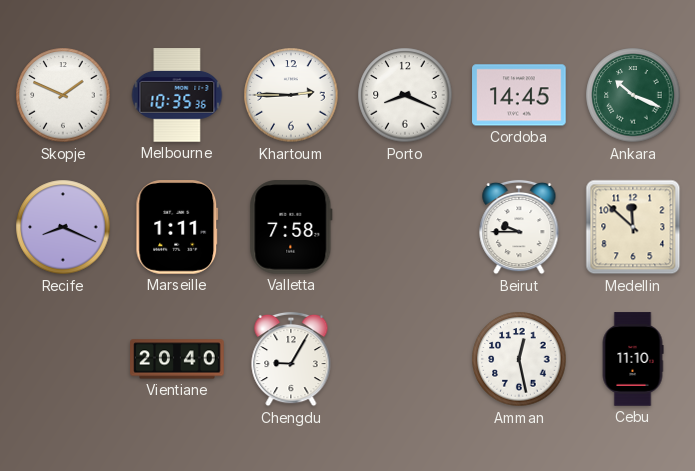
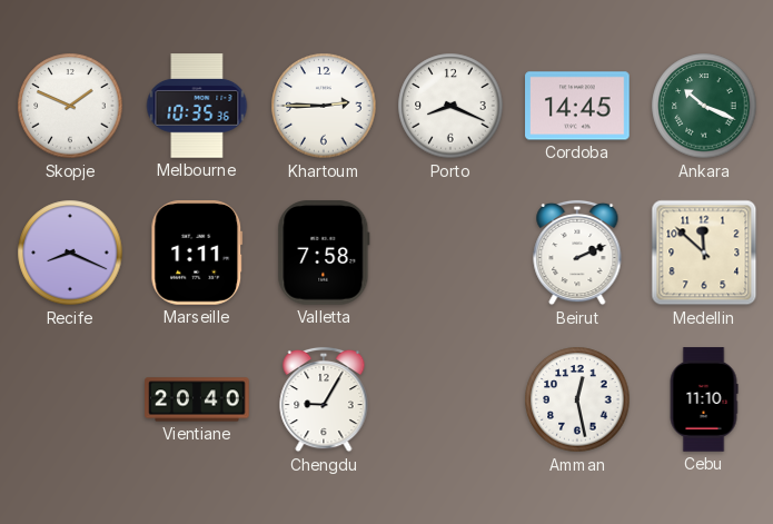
Beirut: 9:45 -> 2:11
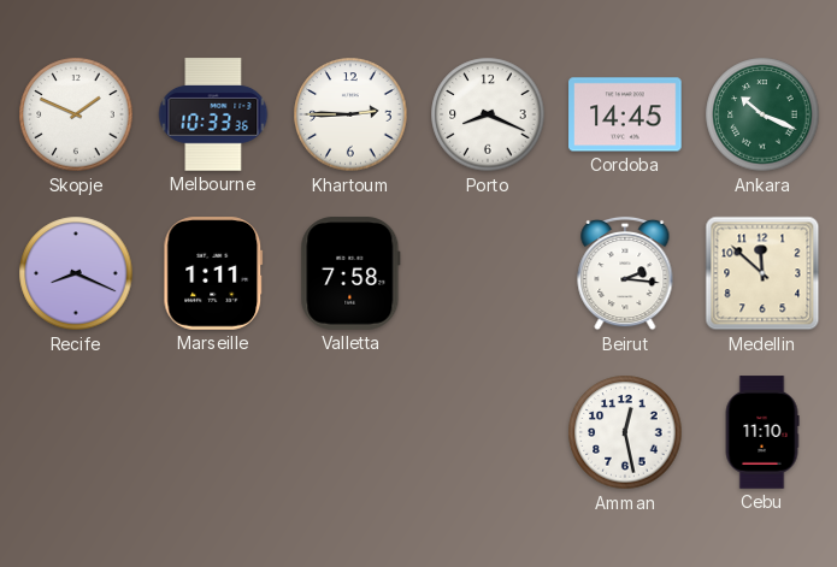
Melbourne: 10:35 -> 10:33
Beirut: 2:11 -> 2:16
Vientiane: 20:40 -> none
Chengdu: 9:05 -> none
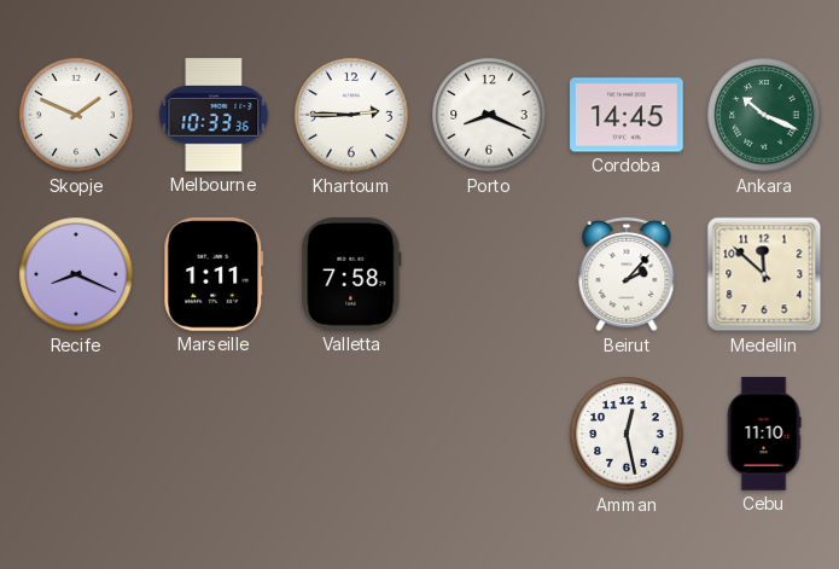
Beirut: 2:16 -> 2:07
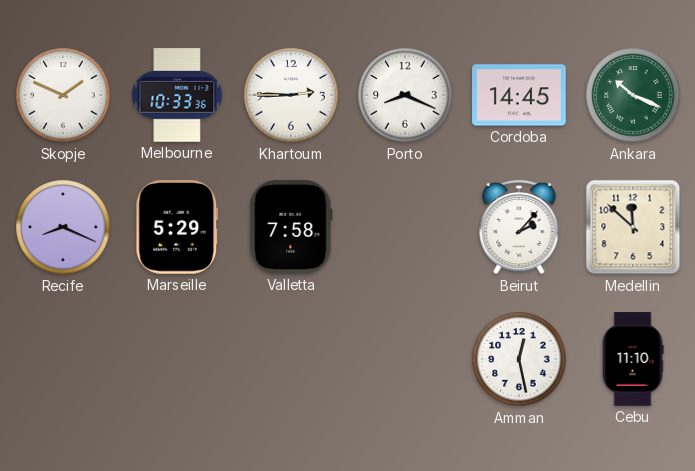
Marseille: 1:11 -> 5:29
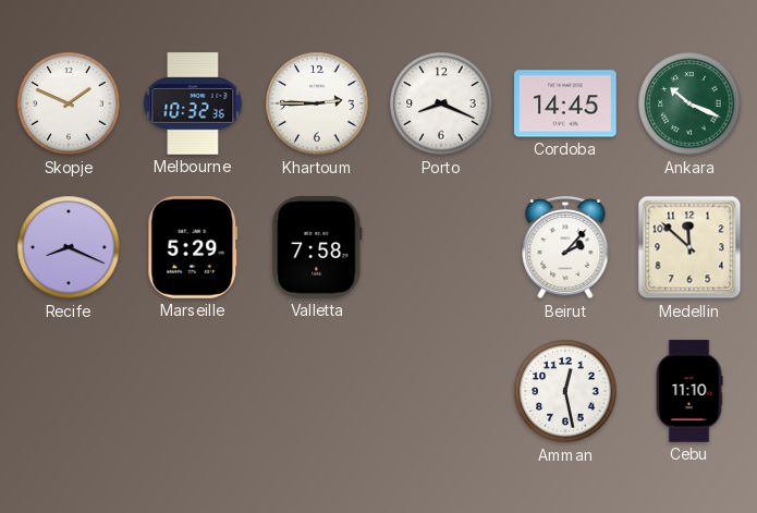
Melbourne: 10:33 -> 10:32
